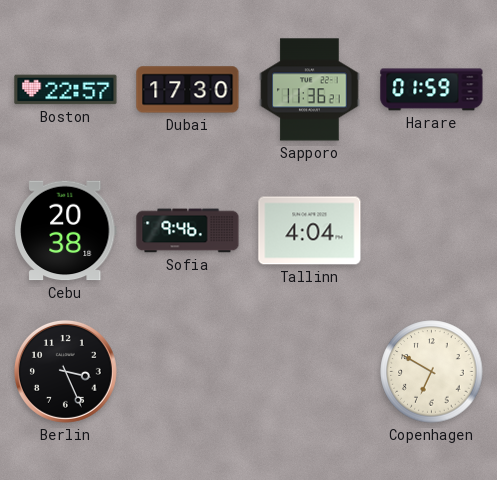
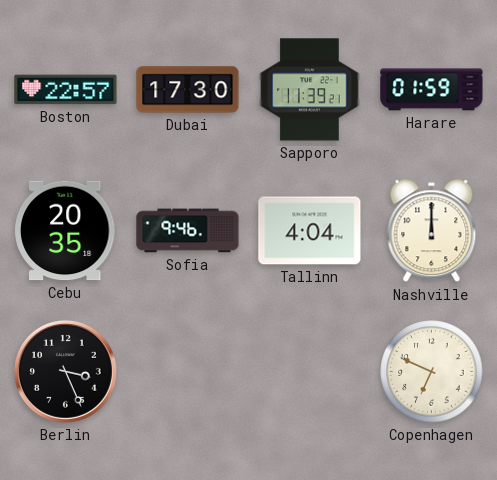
Sapporo: 11:36 -> 11:39
Cebu: 20:38 -> 20:35
Nashville: none -> 12:00
Copenhagen: 6:50 -> 6:49
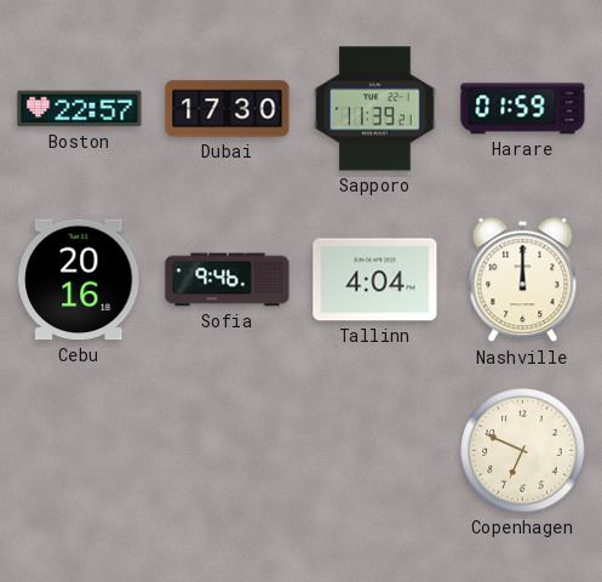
Cebu: 20:35 -> 20:16
Berlin: 3:26 -> none
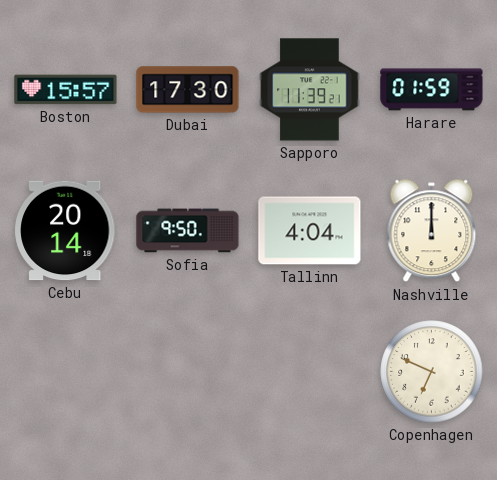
Boston: 22:57 -> 15:57
Cebu: 20:16 -> 20:14
Sofia: 9:46 -> 9:50
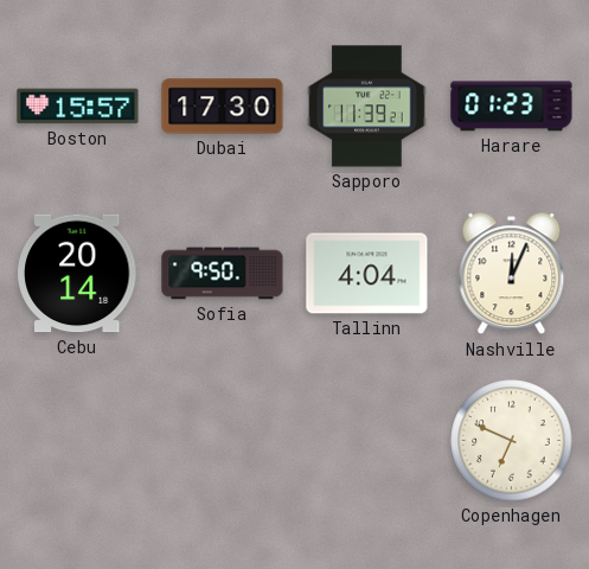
Harare: 01:59 -> 01:23
Nashville: 12:00 -> 12:04
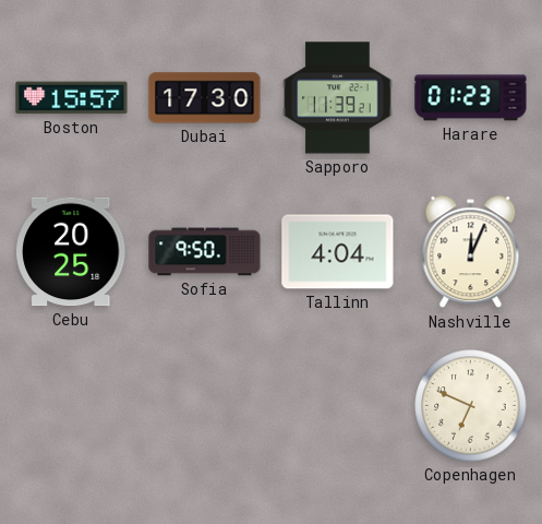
Cebu: 20:14 -> 20:25
